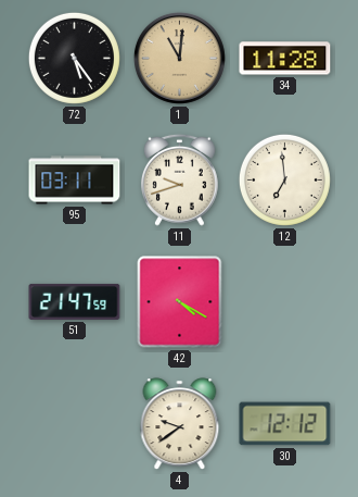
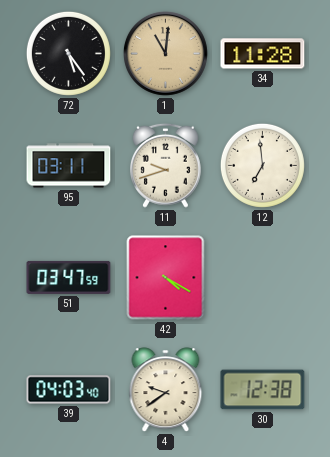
51: 21:47 -> 03:47
39: none -> 04:03
30: 12:12 -> 12:38
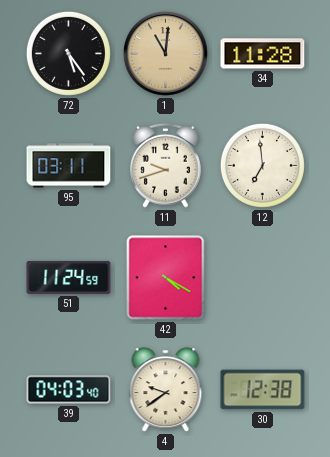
51: 03:47 -> 11:24
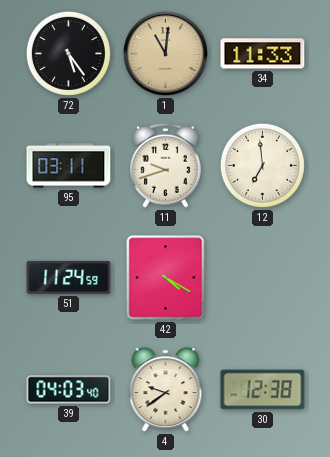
34: 11:28 -> 11:33
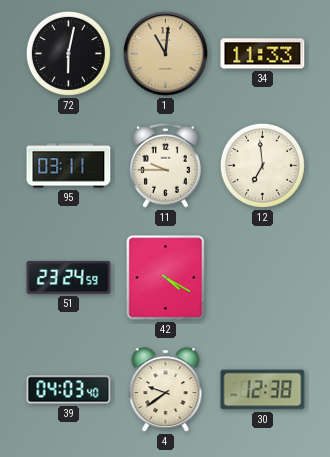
72: 5:24 -> 6:02
11: 9:42 -> 9:45
51: 11:24 -> 23:24
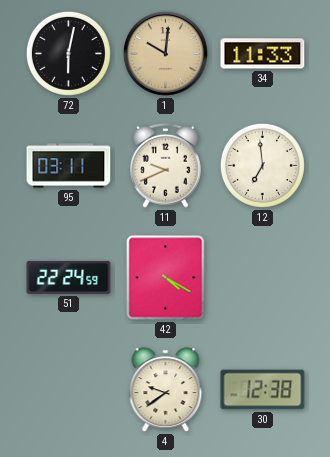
1: 11:01 -> 10:01
11: 9:45 -> 9:41
51: 23:24 -> 22:24
39: 04:03 -> none
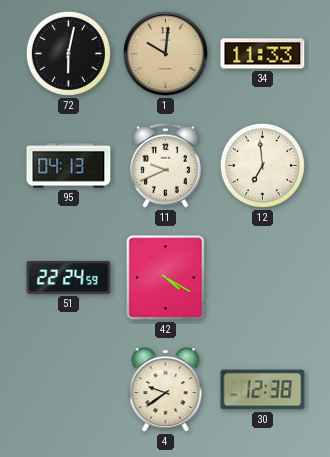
95: 03:11 -> 04:13
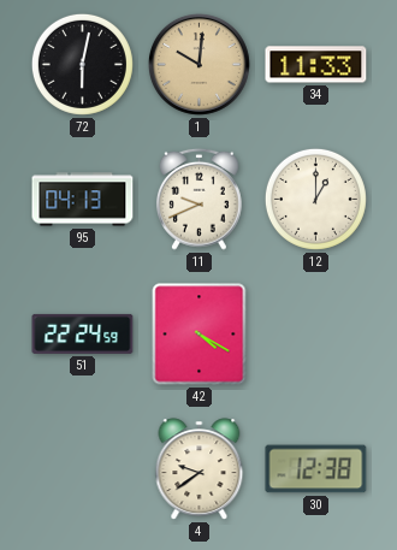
12: 6:59 -> 1:00
